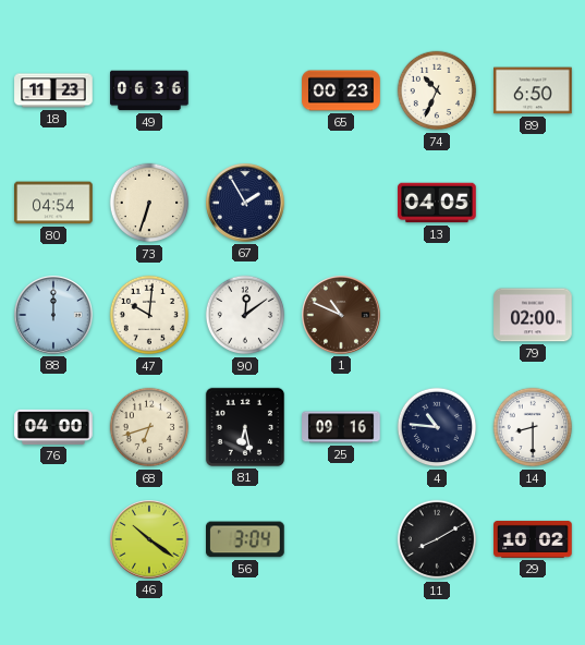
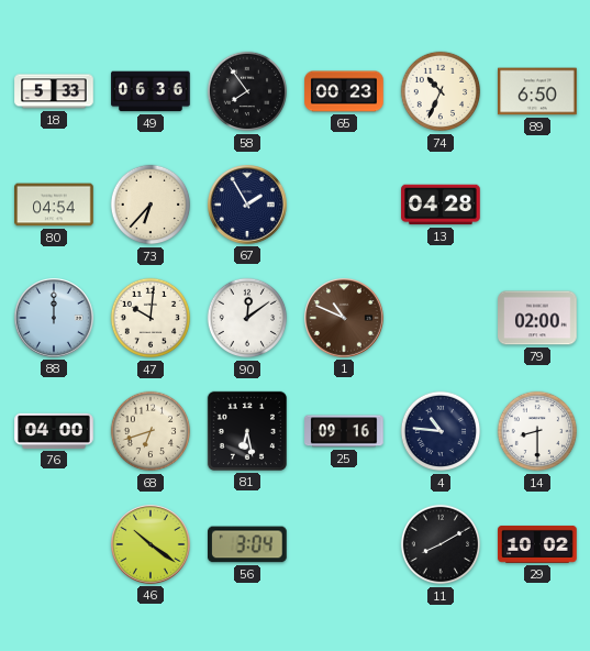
18: 11:23 -> 5:33
58: none -> 7:54
73: 6:33 -> 6:37
13: 04:05 -> 04:28
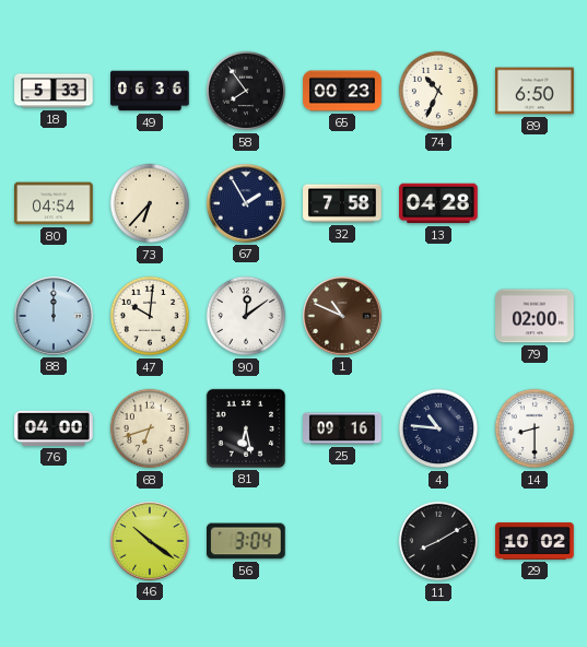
32: none -> 7:58
